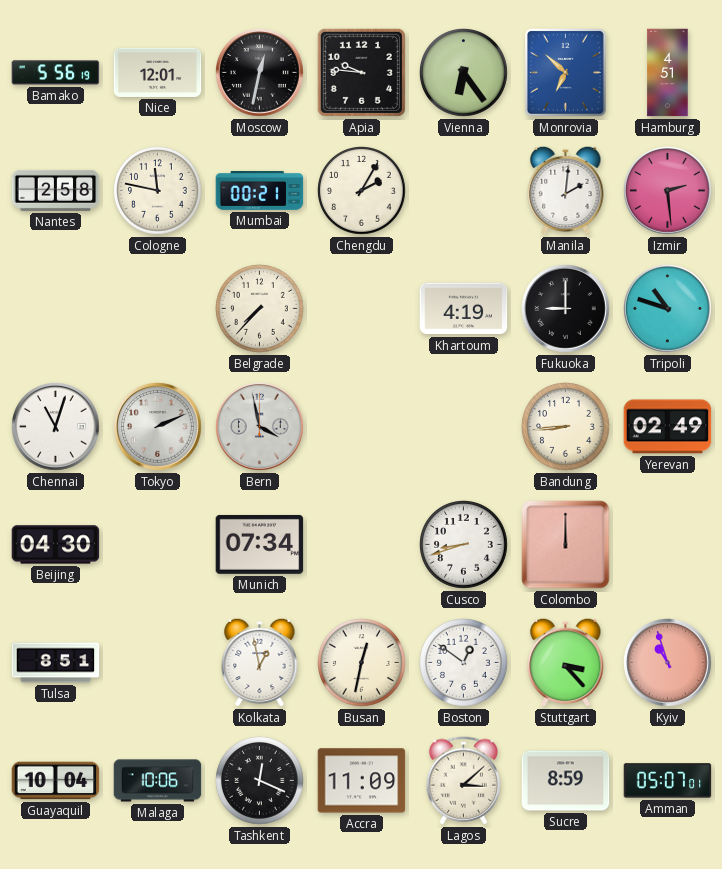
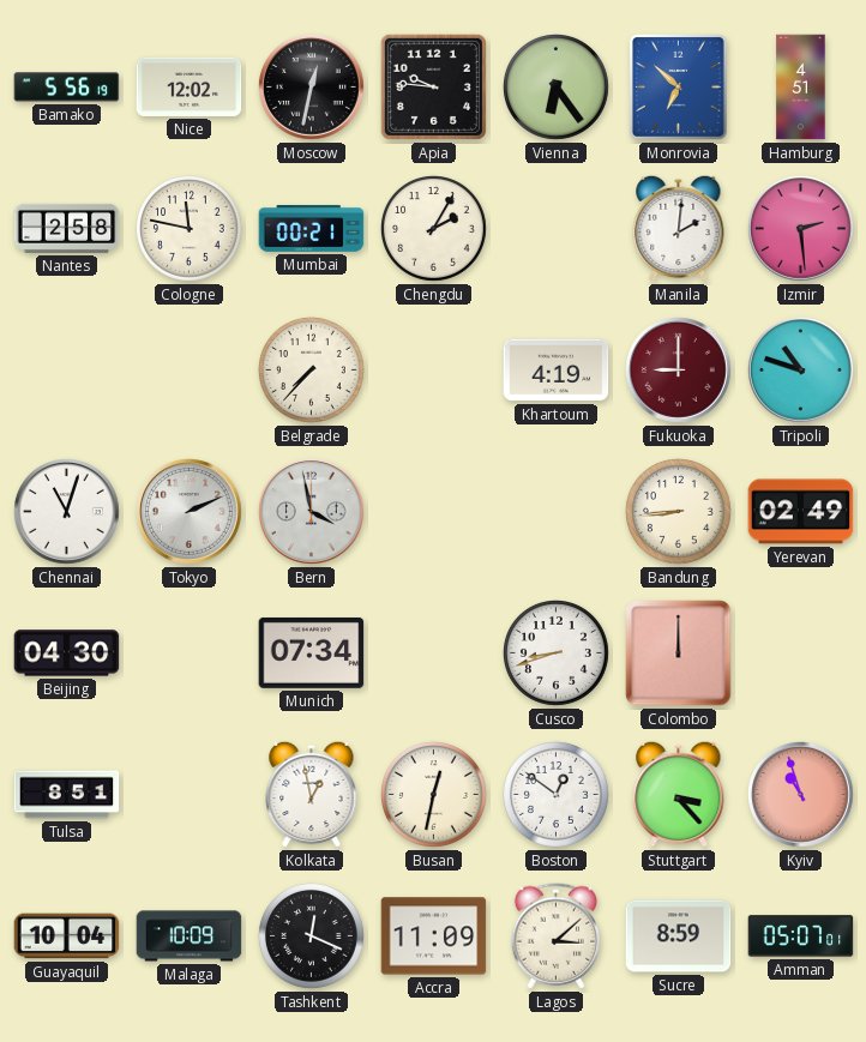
Nice: 12:01 -> 12:02
Fukuoka dial: black -> burgundy
Malaga: 10:06 -> 10:09
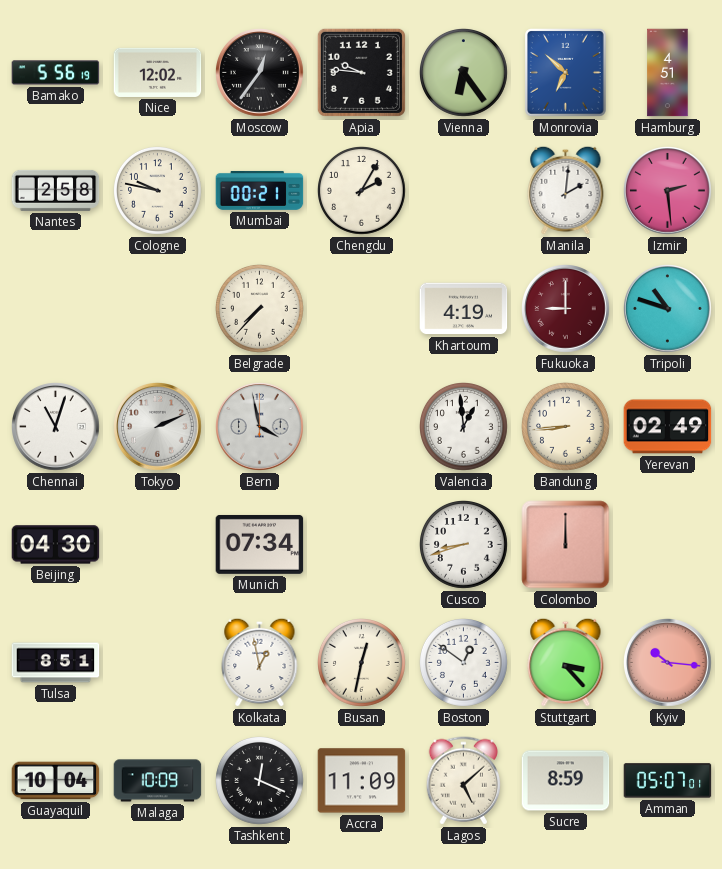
Moscow: 12:32 -> 12:36
Cologne: 11:47 -> 9:47
Valencia: none -> 12:59
Kyiv: 10:57 -> 10:16
Lagos: 3:08 -> 5:08
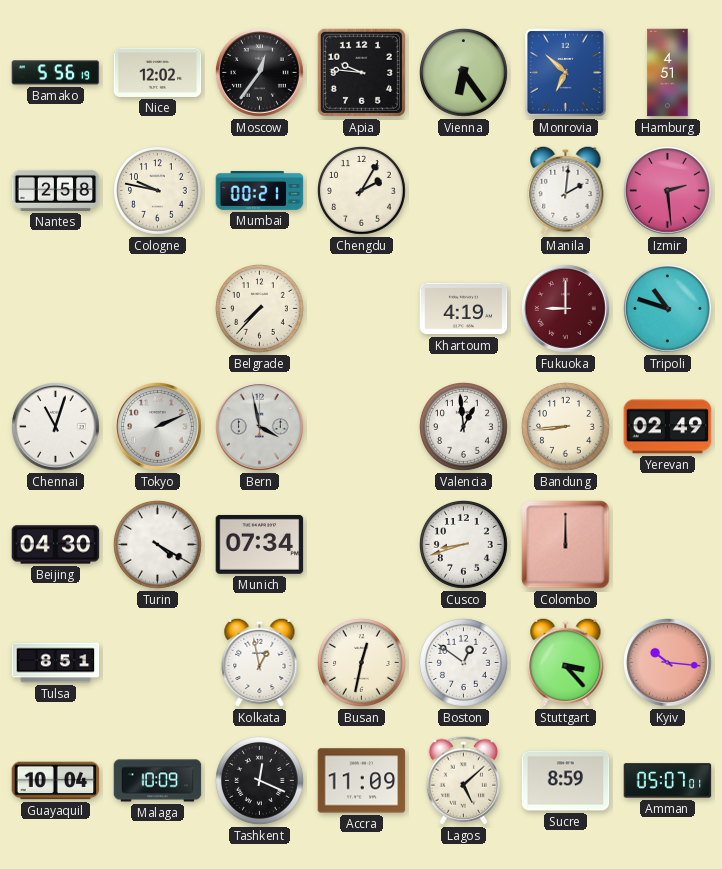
Turin: none -> 4:20
